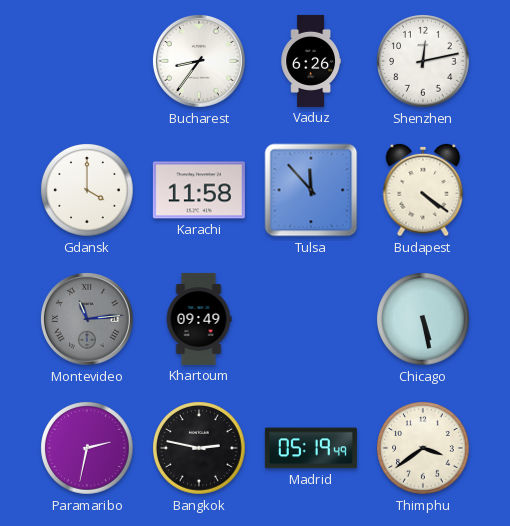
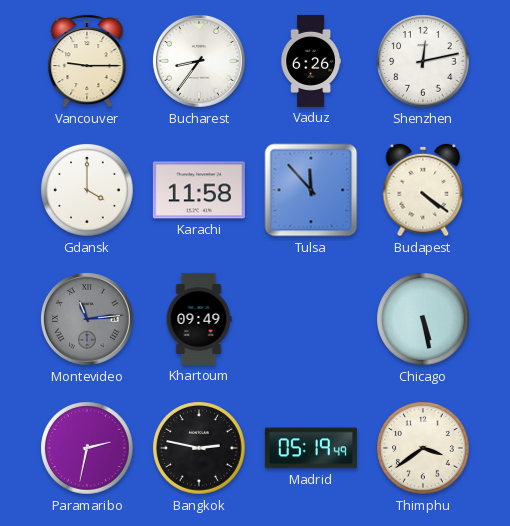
Vancouver: none -> 9:15
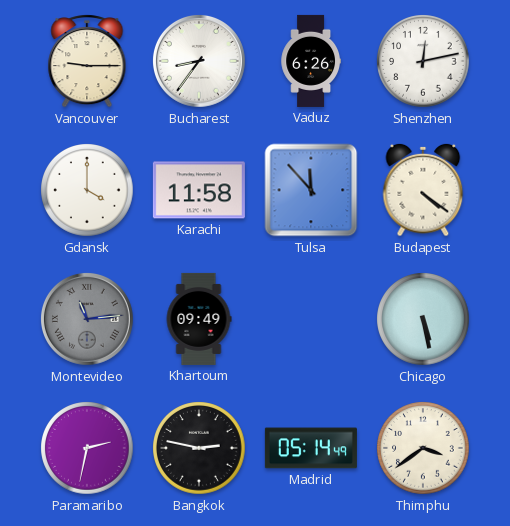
Madrid: 05:19 -> 05:14
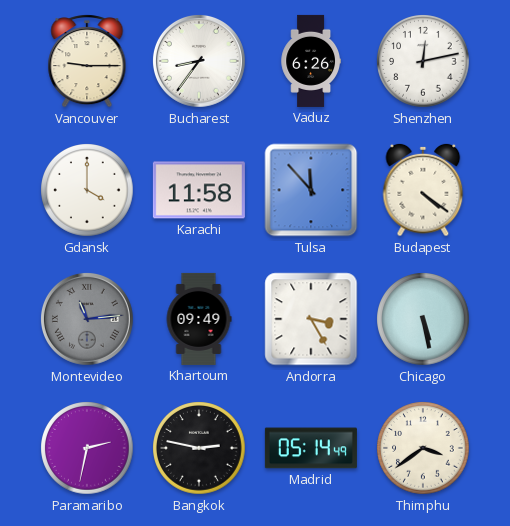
Andorra: none -> 3:25
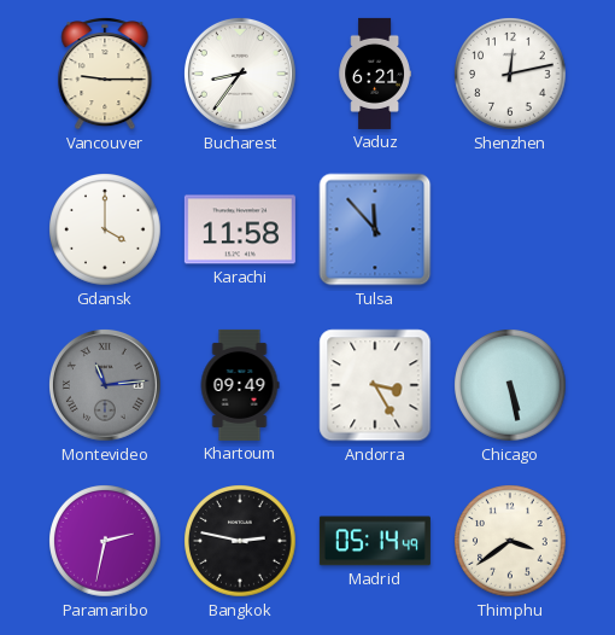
Vaduz: 6:26 -> 6:21
Budapest: 4:21 -> none
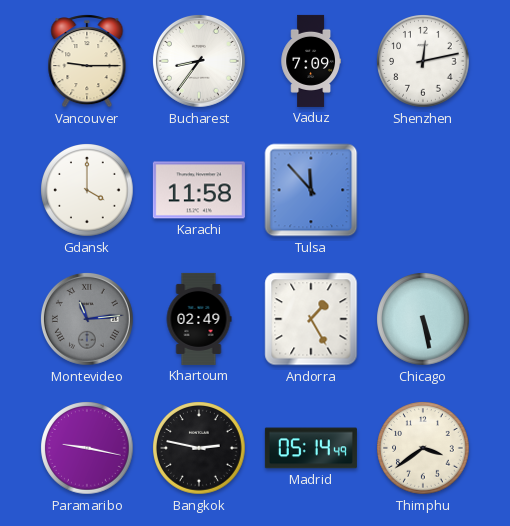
Vaduz: 6:21 -> 7:09
Khartoum: 09:49 -> 02:49
Andorra: 3:25 -> 1:25
Paramaribo: 2:32 -> 9:17
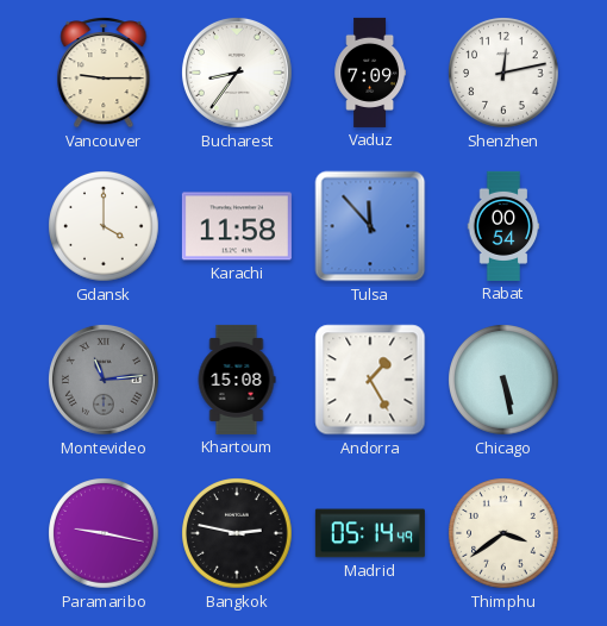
Rabat: none -> 00:54
Khartoum: 02:49 -> 15:08
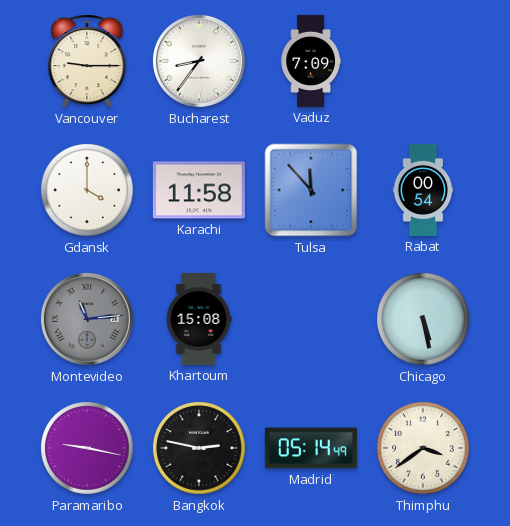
Shenzhen: 12:13 -> none
Andorra: 1:25 -> none
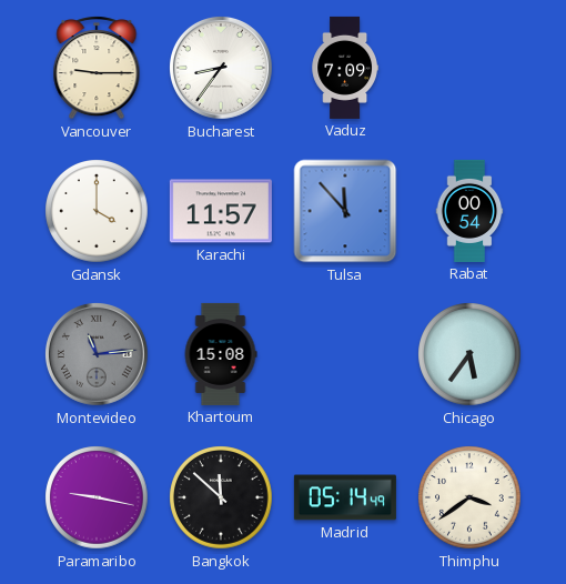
Karachi: 11:58 -> 11:57
Chicago: 5:28 -> 5:36
Bangkok: 2:47 -> 11:52
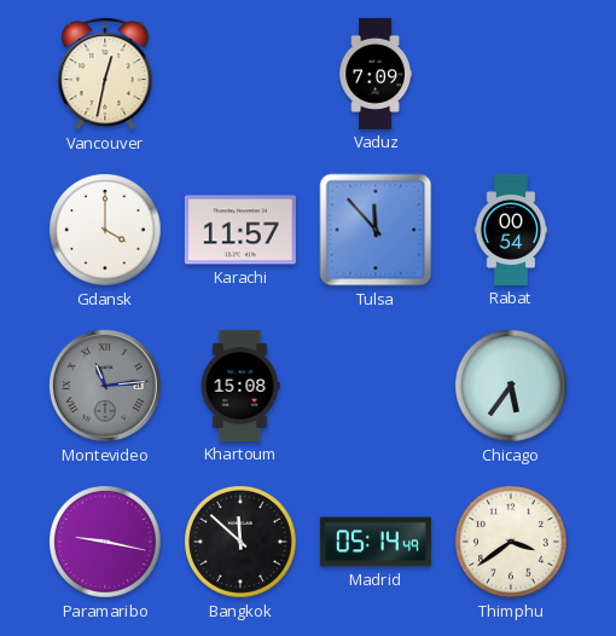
Vancouver: 9:15 -> 12:32
Bucharest: 8:36 -> none
